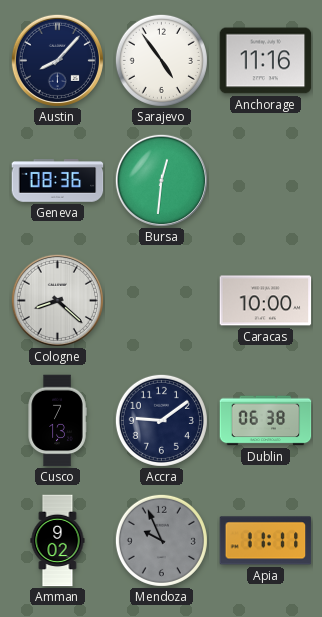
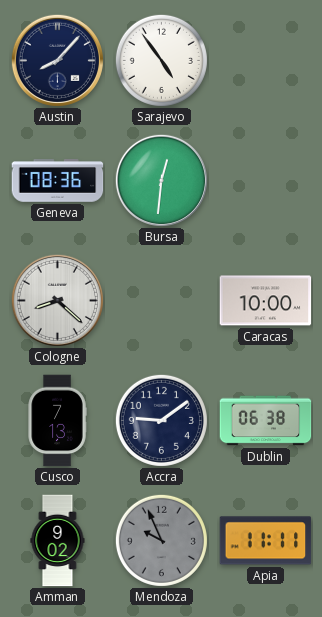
Anchorage: 11:16 -> none
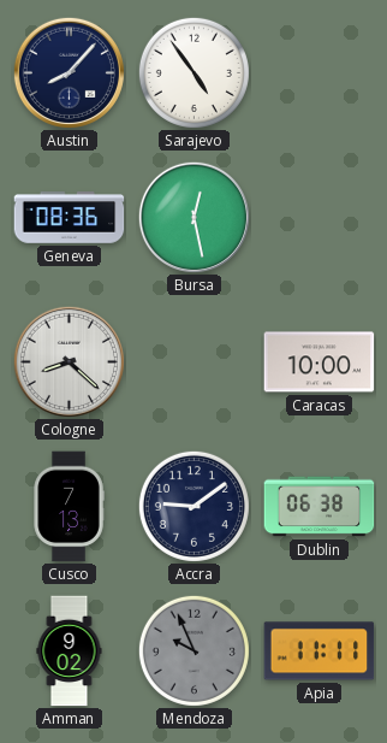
Bursa: 12:31 -> 12:28
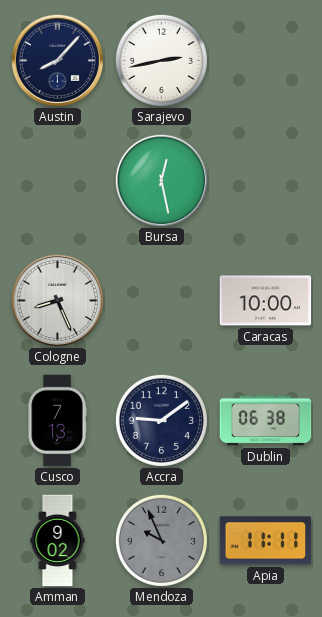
Sarajevo: 4:54 -> 2:43
Geneva: 08:36 -> none
Cologne: 8:22 -> 8:26
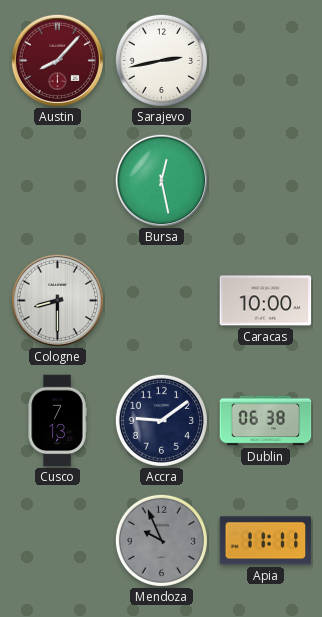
Austin dial: navy -> burgundy
Cologne: 8:26 -> 8:30
Amman: 9:02 -> none
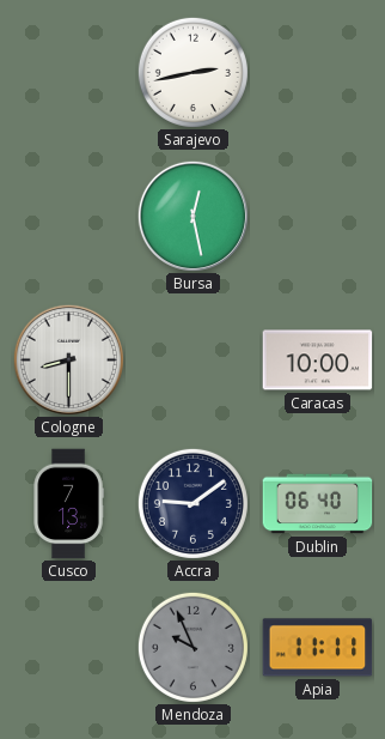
Austin: 8:07 -> none
Dublin: 06:38 -> 06:40
